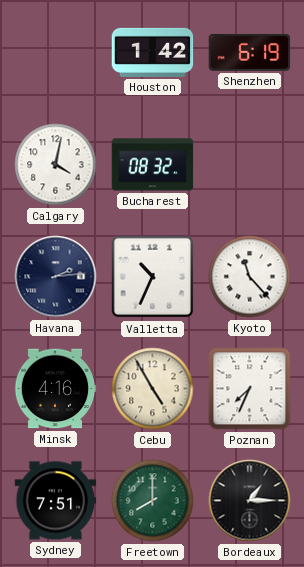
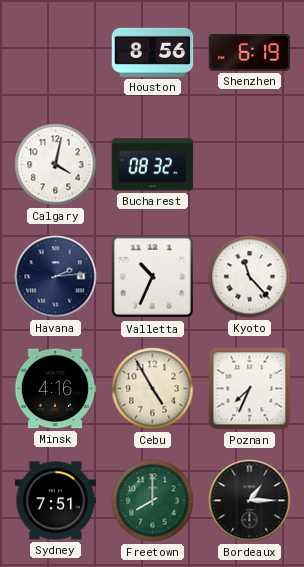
Houston: 1:42 -> 8:56
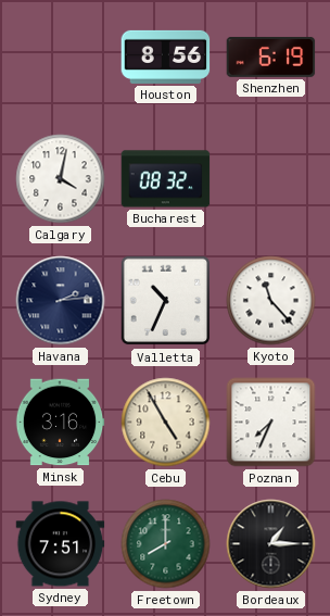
Minsk: 4:16 -> 3:16
